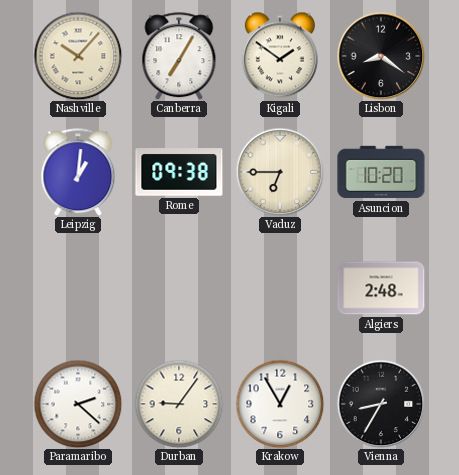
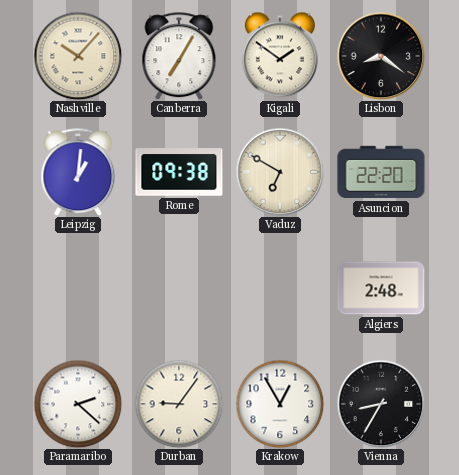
Vaduz: 6:45 -> 6:50
Asuncion: 10:20 -> 22:20
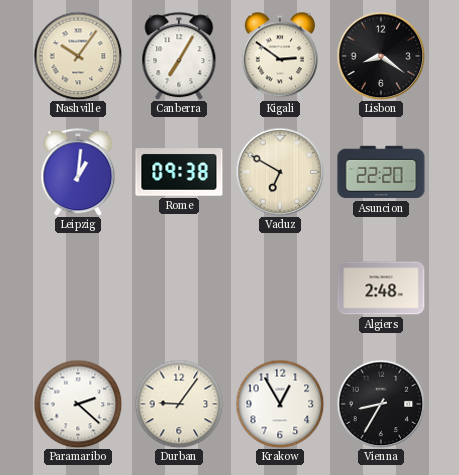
Nashville: 10:07 -> 10:06
Kigali: 1:51 -> 2:51
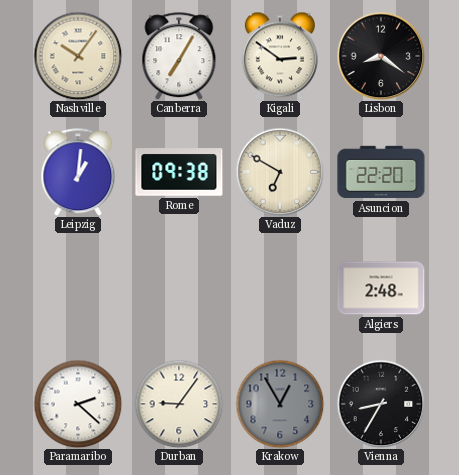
Krakow dial: white -> grey
